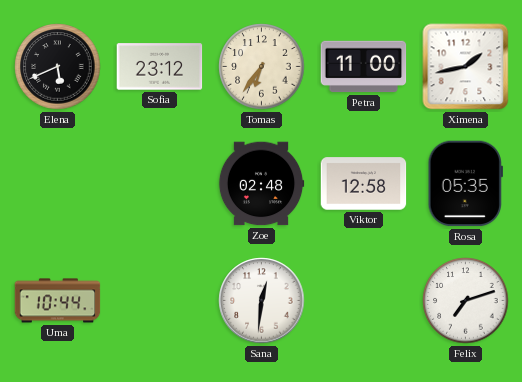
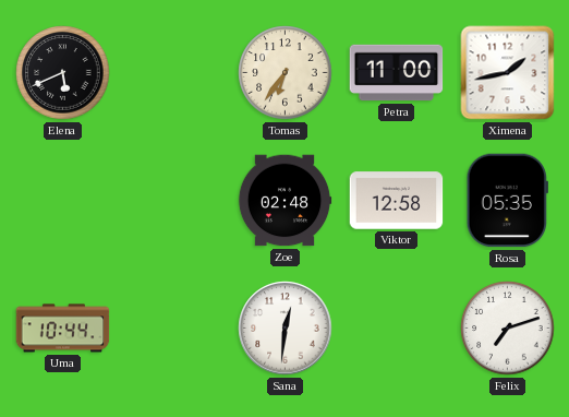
Sofia: 23:12 -> none
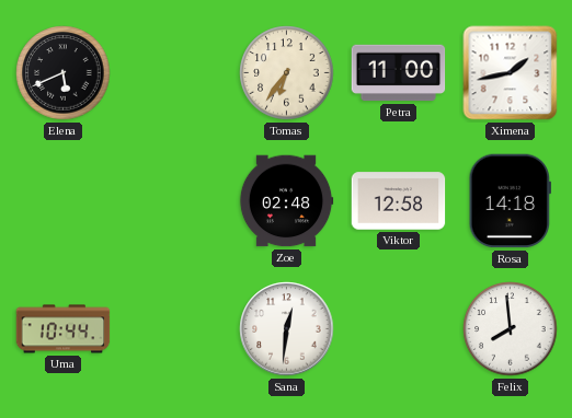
Rosa: 05:35 -> 14:18
Felix: 7:12 -> 7:59
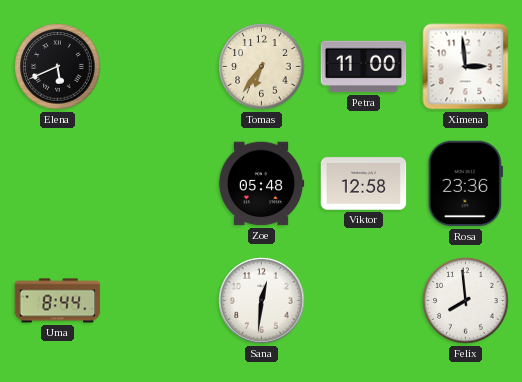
Ximena: 1:43 -> 2:59
Zoe: 02:48 -> 05:48
Rosa: 14:18 -> 23:36
Uma: 10:44 -> 8:44
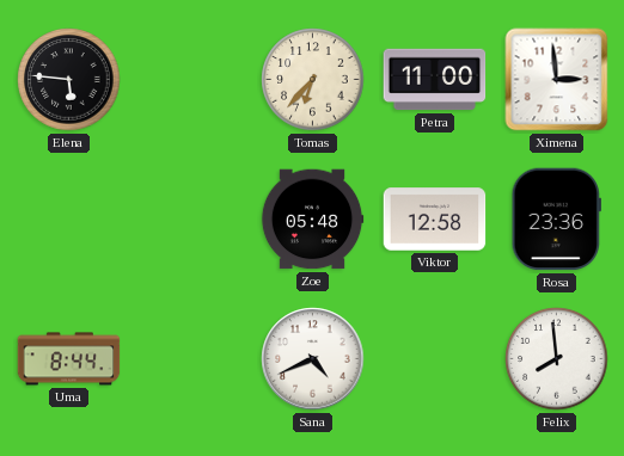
Elena: 5:41 -> 5:46
Tomas: 6:36 -> 6:37
Sana: 12:31 -> 4:41
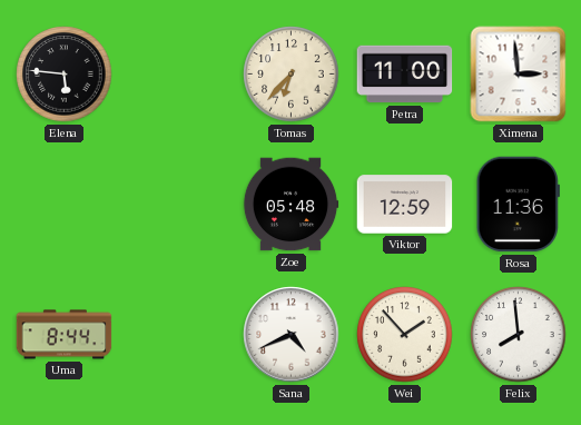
Viktor: 12:58 -> 12:59
Rosa: 23:36 -> 11:36
Wei: none -> 1:53
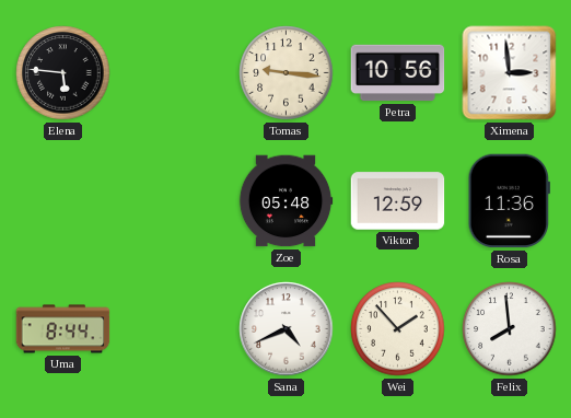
Tomas: 6:37 -> 9:16
Petra: 11:00 -> 10:56
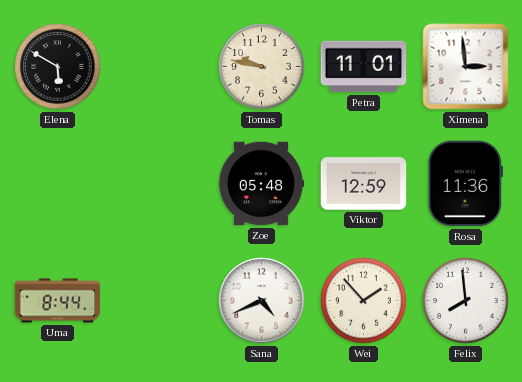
Elena: 5:46 -> 5:50
Tomas: 9:16 -> 9:47
Petra: 10:56 -> 11:01
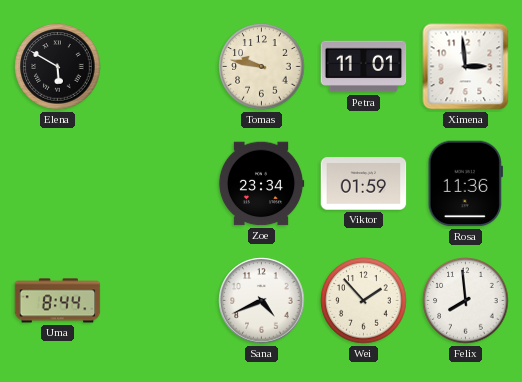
Zoe: 05:48 -> 23:34
Viktor: 12:59 -> 01:59
